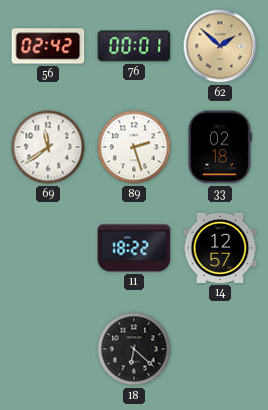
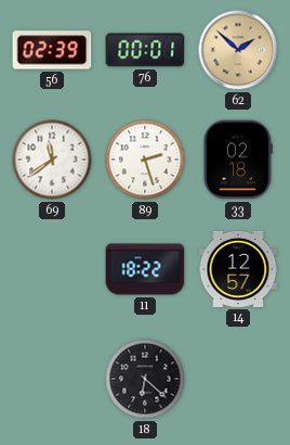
56: 02:42 -> 02:39
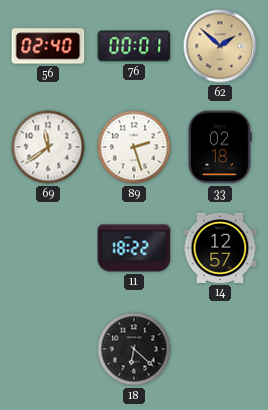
56: 02:39 -> 02:40
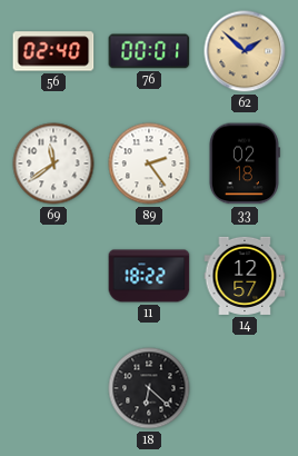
89: 2:27 -> 2:24
